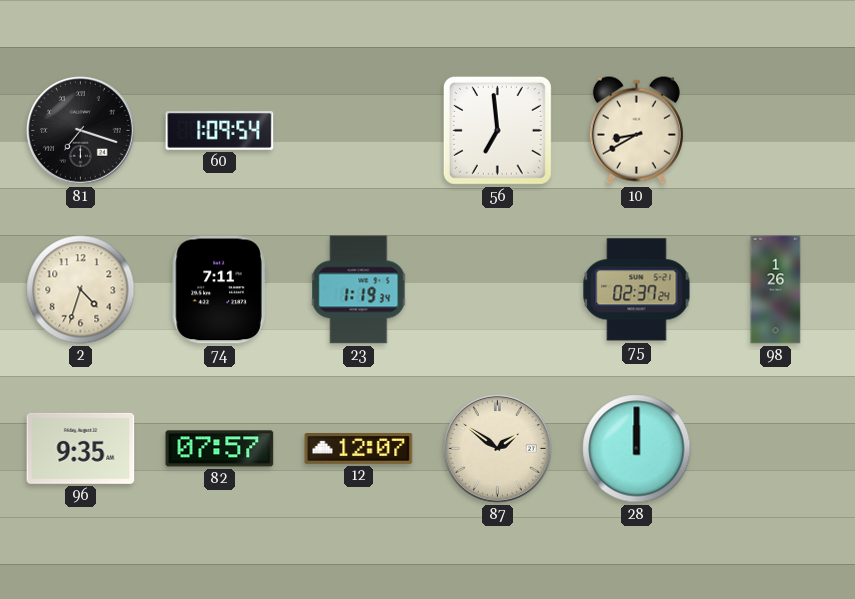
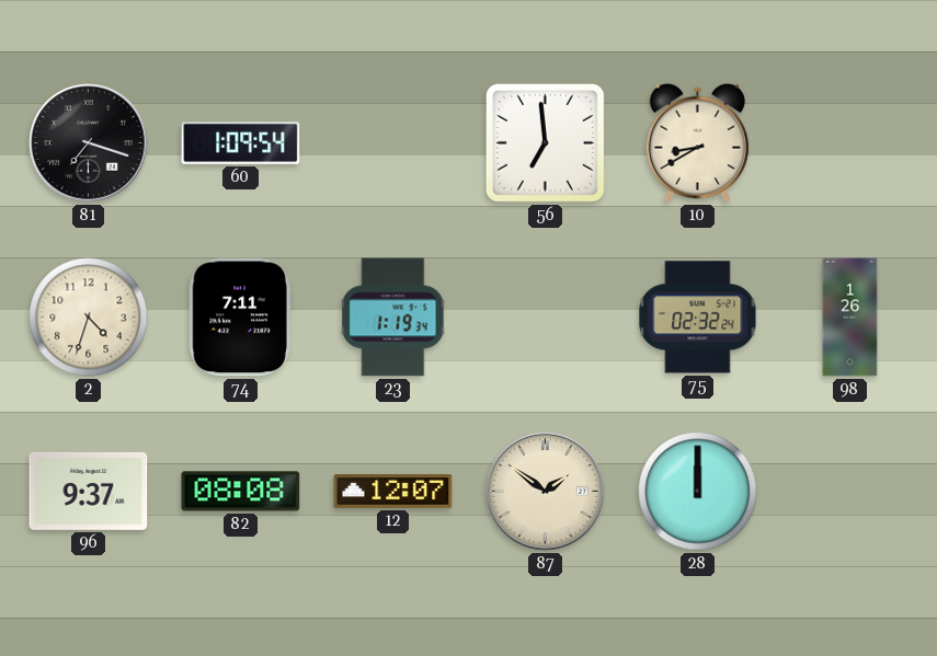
75: 02:37 -> 02:32
96: 9:35 -> 9:37
82: 07:57 -> 08:08
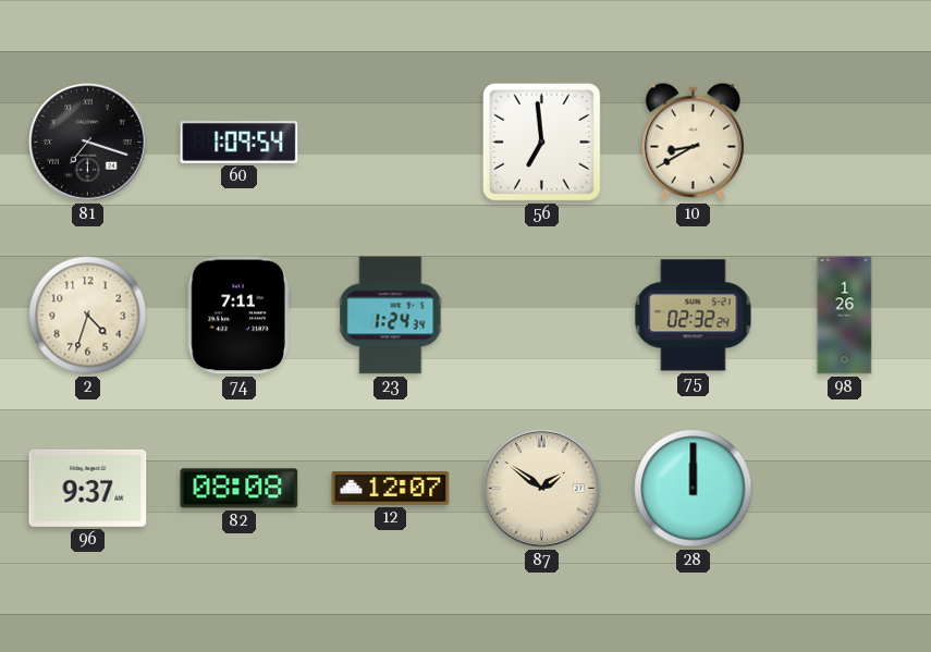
23: 1:19 -> 1:24
